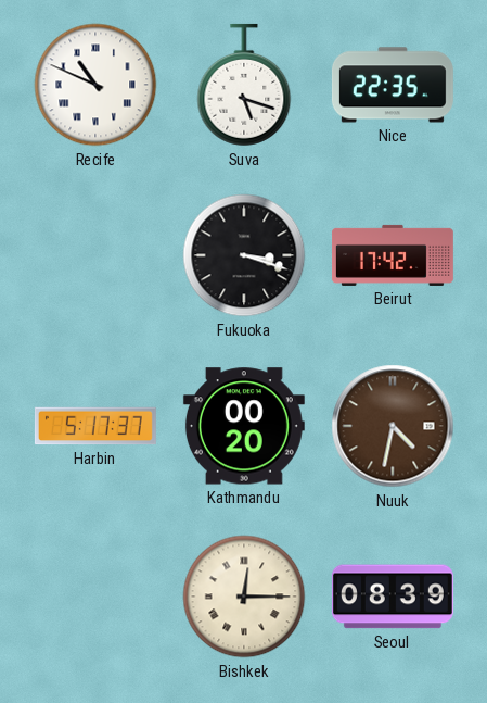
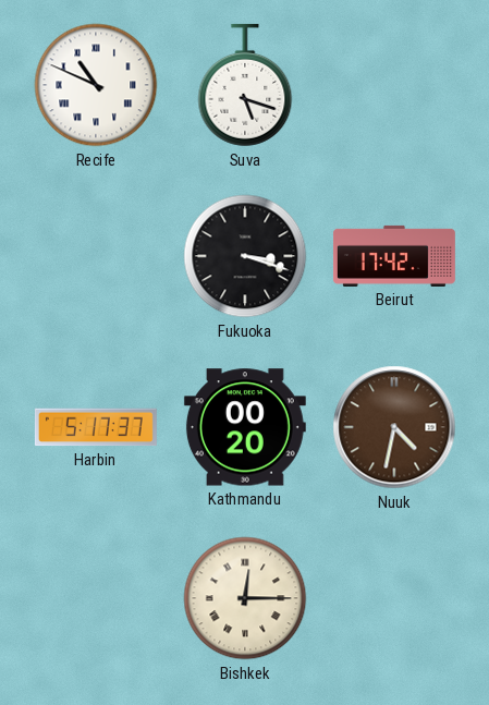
Nice: 22:35 -> none
Seoul: 08:39 -> none
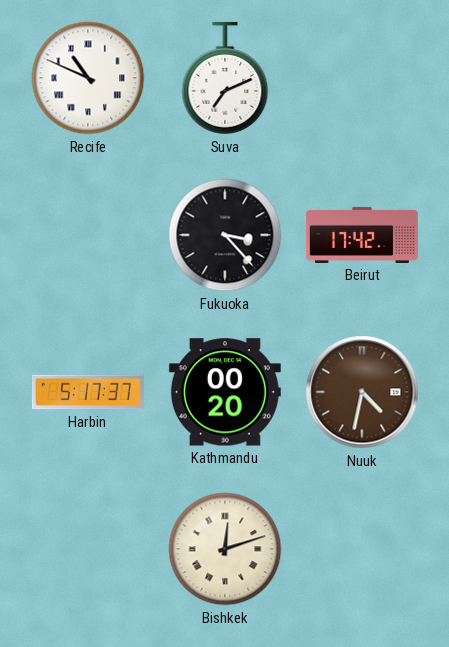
Suva: 5:18 -> 7:11
Fukuoka: 3:18 -> 3:23
Bishkek: 12:15 -> 12:12
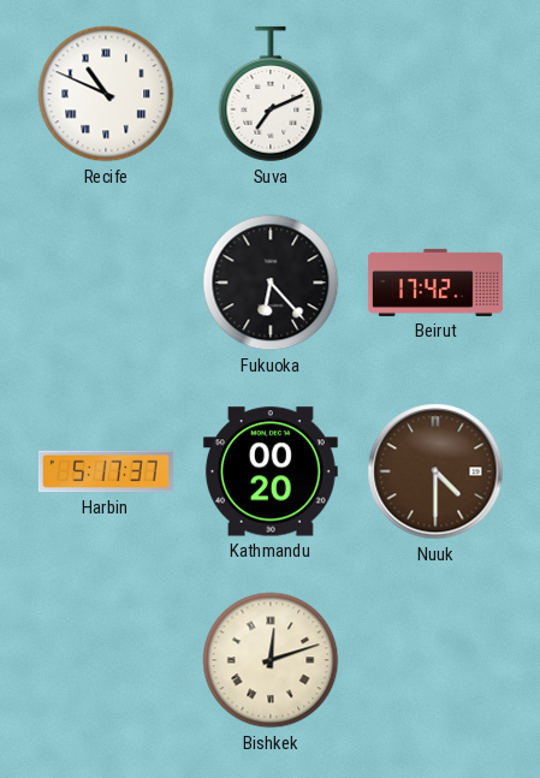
Fukuoka: 3:23 -> 6:23
Nuuk: 4:32 -> 4:30
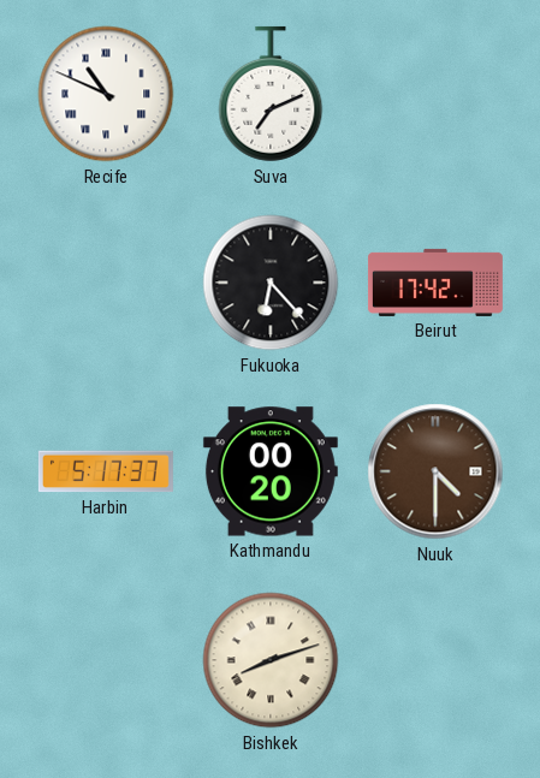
Bishkek: 12:12 -> 8:12
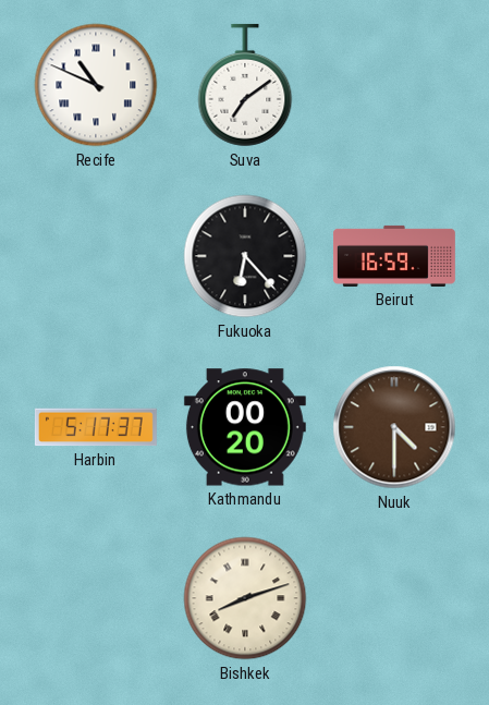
Suva: 7:11 -> 7:09
Beirut: 17:42 -> 16:59
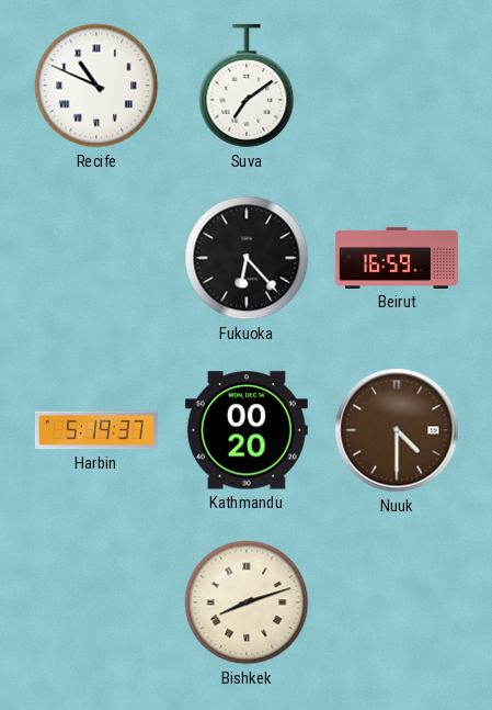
Harbin: 5:17 -> 5:19
